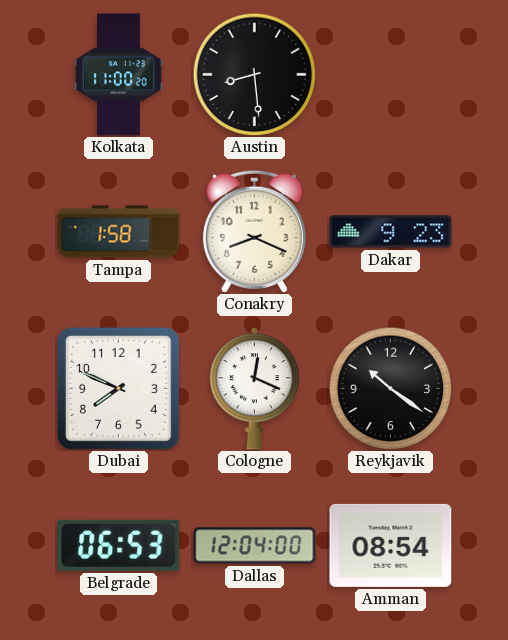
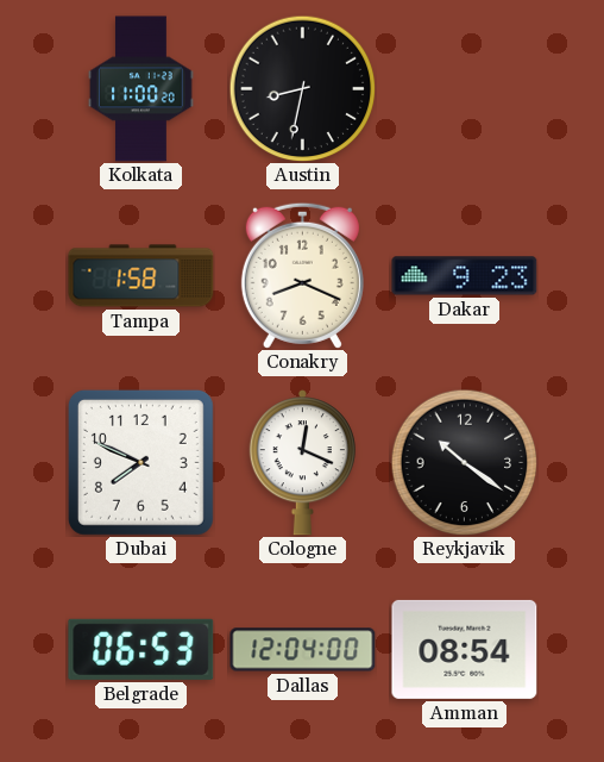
Austin: 8:29 -> 8:32
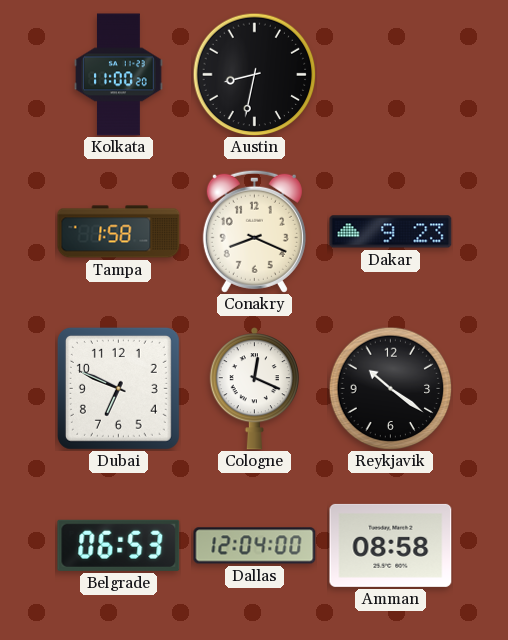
Dubai: 7:49 -> 6:49
Amman: 08:54 -> 08:58
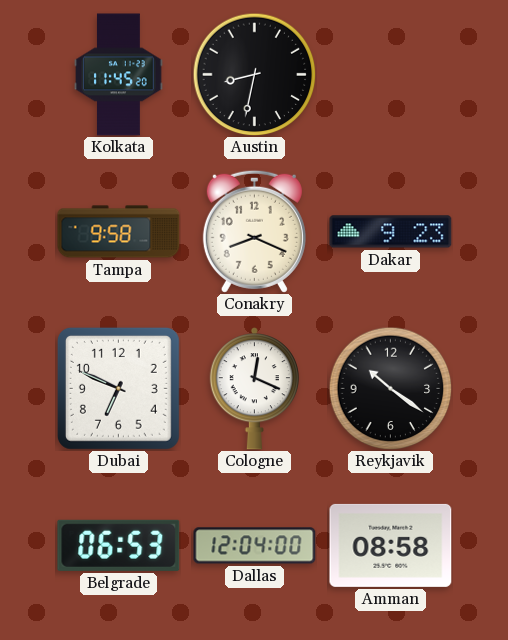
Kolkata: 11:00 -> 11:45
Tampa: 1:58 -> 9:58
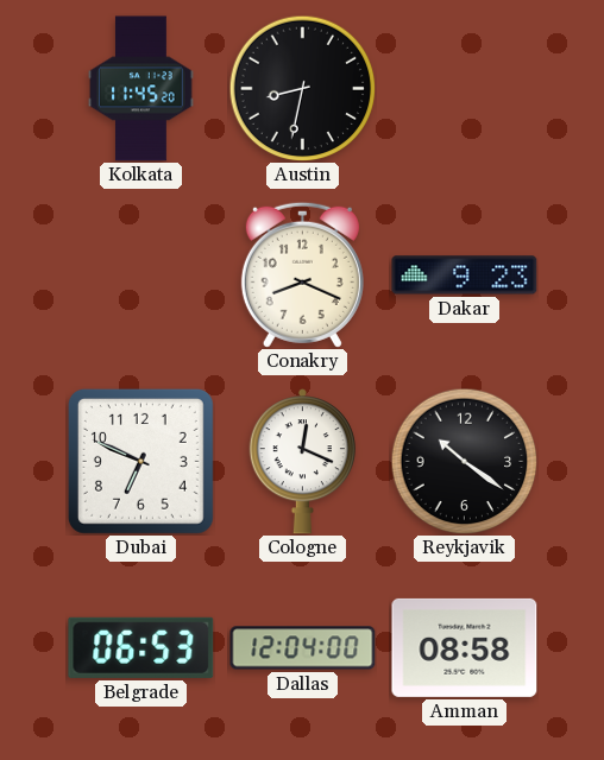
Tampa: 9:58 -> none
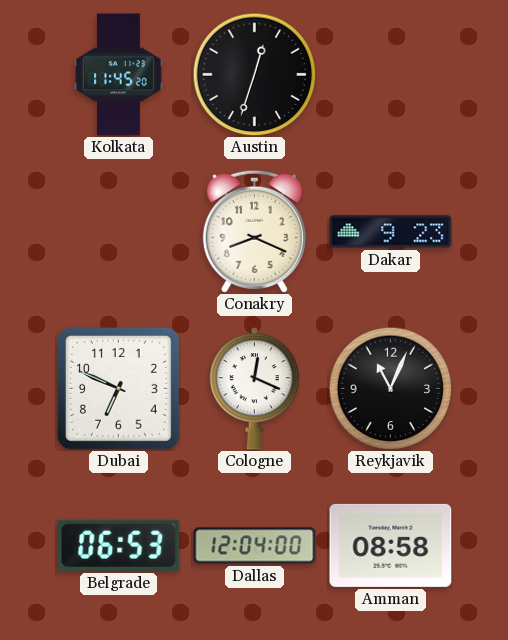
Austin: 8:32 -> 12:33
Reykjavik: 10:21 -> 11:04
